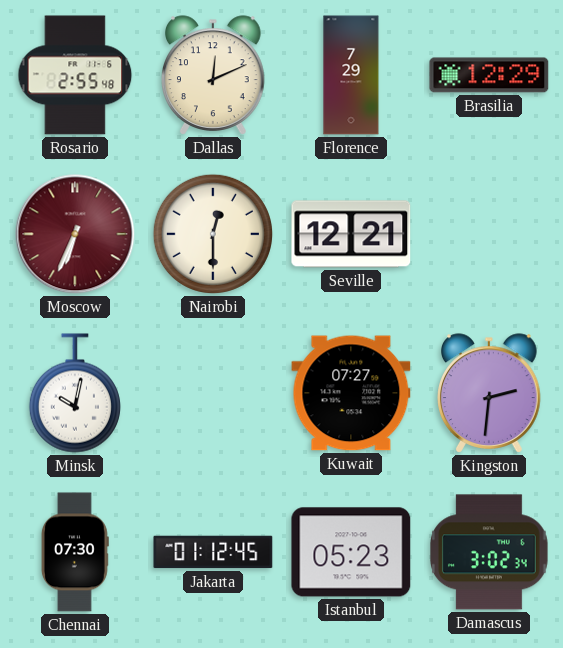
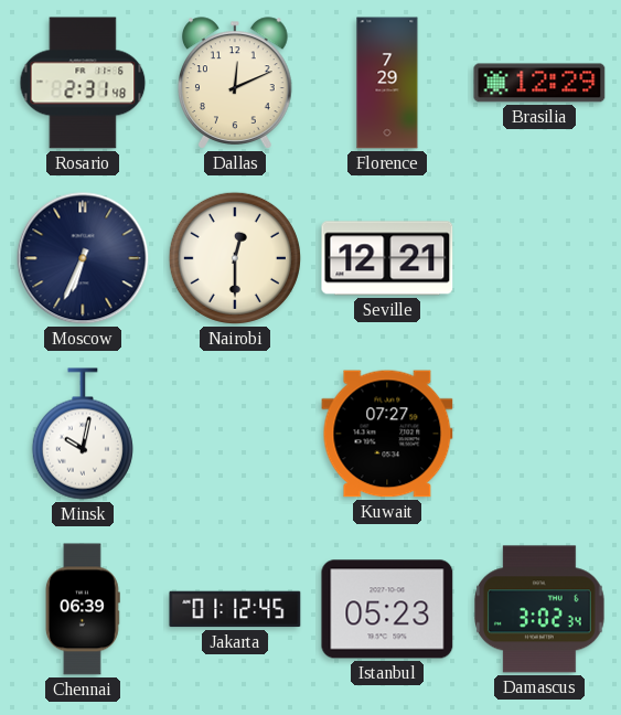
Rosario: 2:55 -> 2:31
Moscow dial: burgundy -> navy
Kingston: 2:31 -> none
Chennai: 07:30 -> 06:39
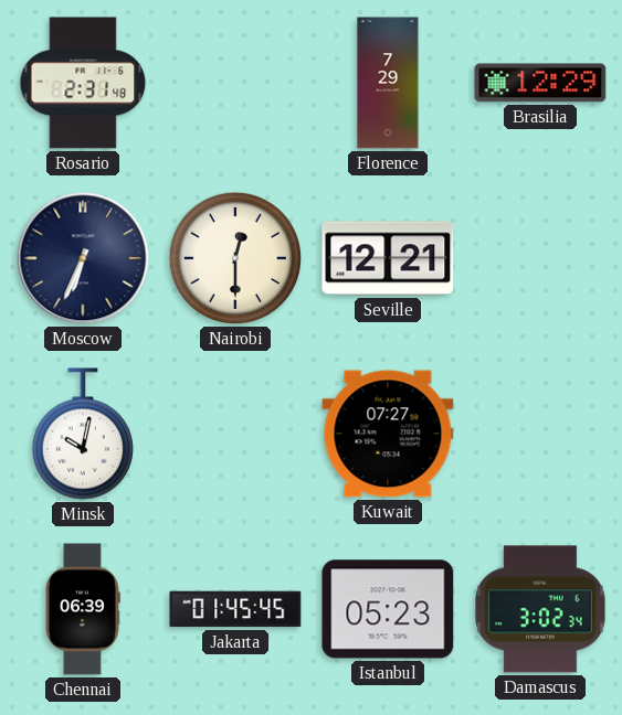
Dallas: 12:11 -> none
Jakarta: 01:12 -> 01:45
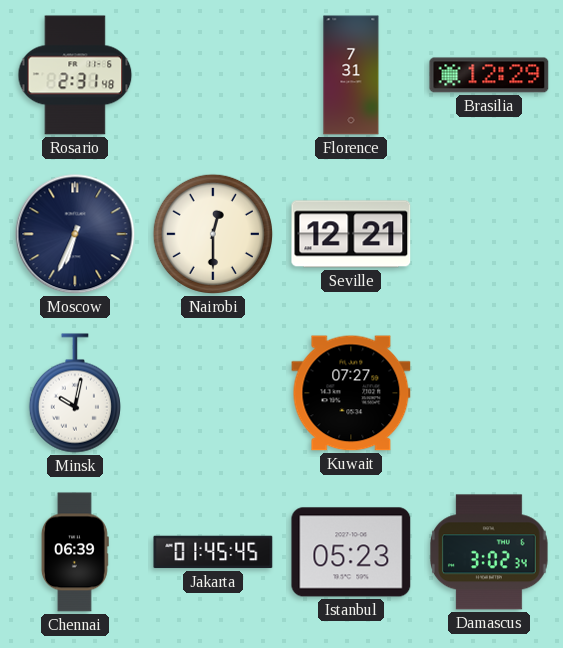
Florence: 7:29 -> 7:31
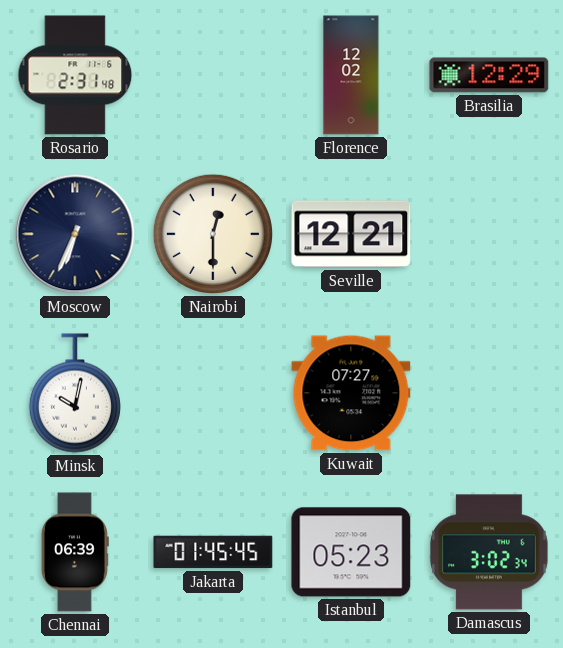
Florence: 7:31 -> 12:02
